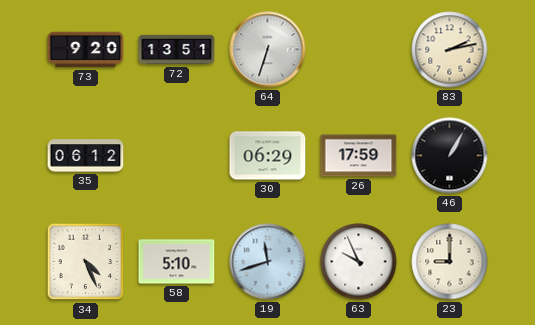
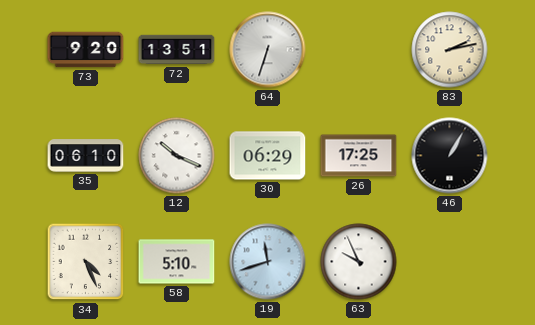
35: 06:12 -> 06:10
12: none -> 10:19
26: 17:59 -> 17:25
23: 9:00 -> none
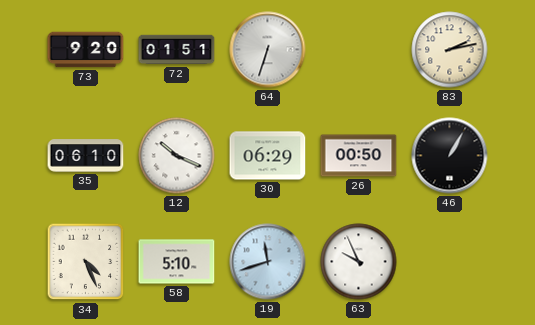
72: 13:51 -> 01:51
26: 17:25 -> 00:50
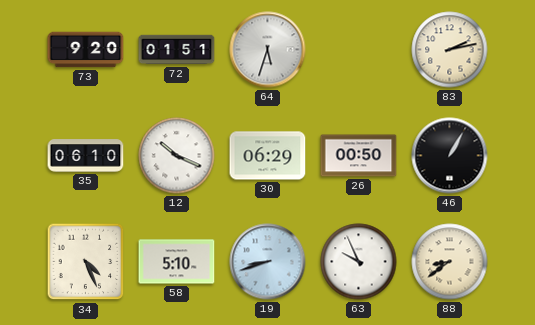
64: 6:33 -> 5:33
19: 11:42 -> 8:42
88: none -> 8:39
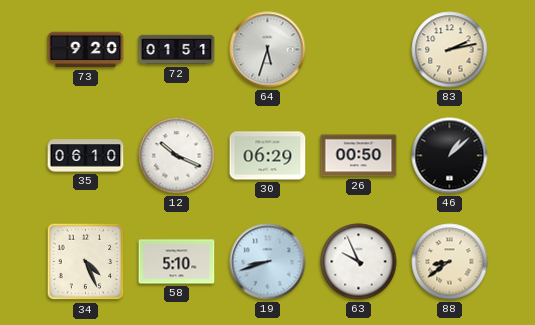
46: 1:05 -> 1:08
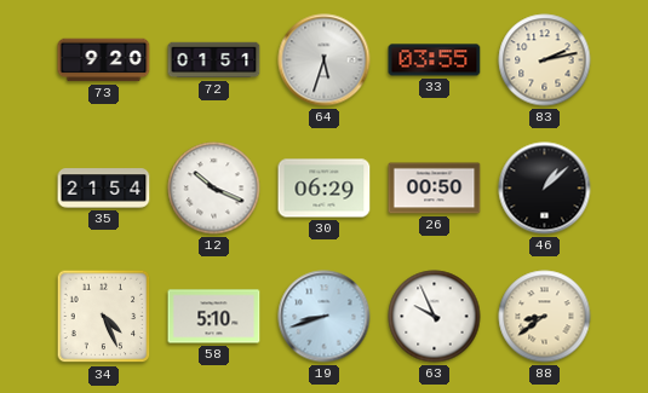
33: none -> 03:55
35: 06:10 -> 21:54
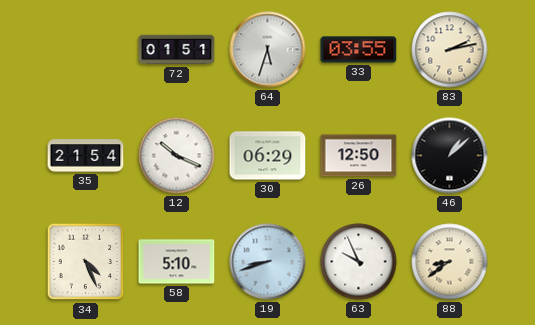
73: 9:20 -> none
26: 00:50 -> 12:50
